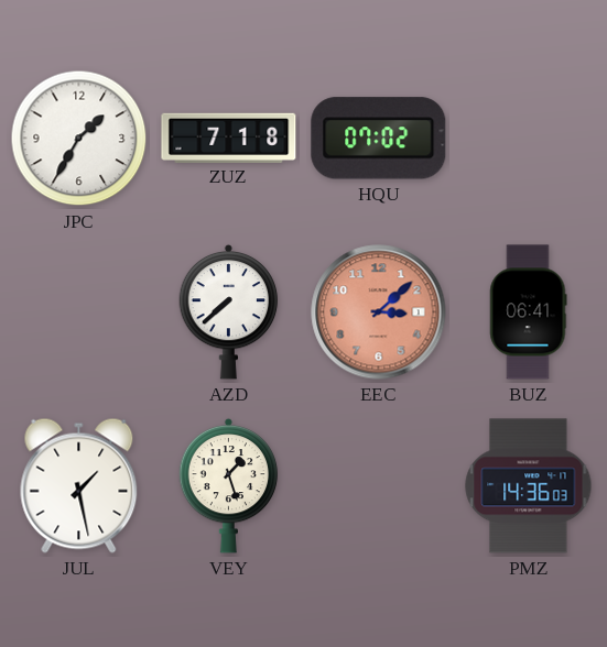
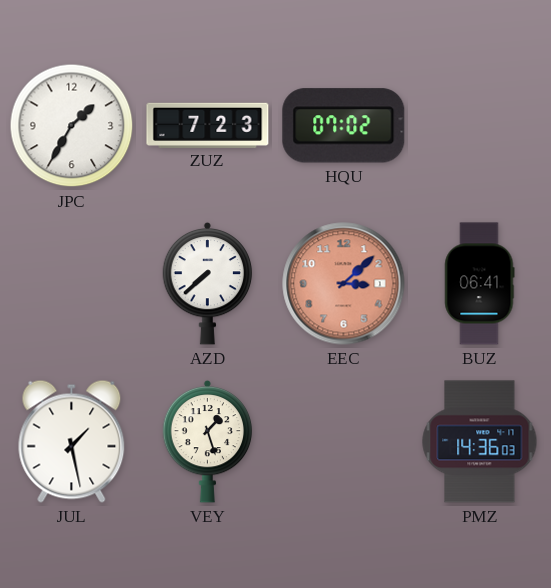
ZUZ: 7:18 -> 7:23
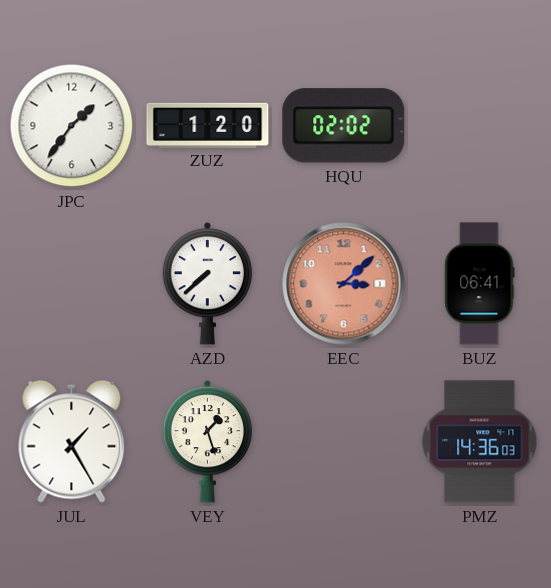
JPC: 1:35 -> 1:36
ZUZ: 7:23 -> 1:20
HQU: 07:02 -> 02:02
JUL: 1:28 -> 1:25
